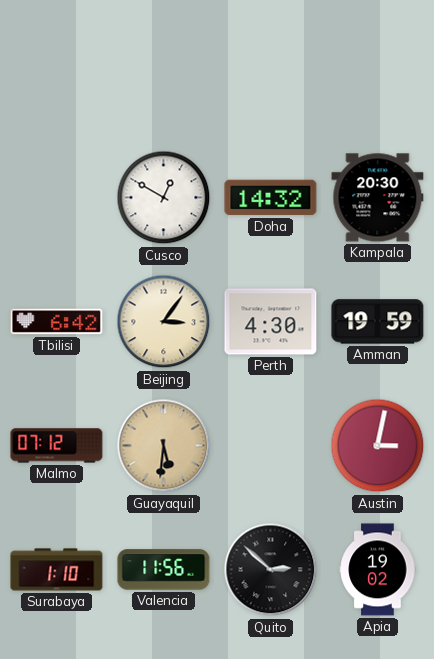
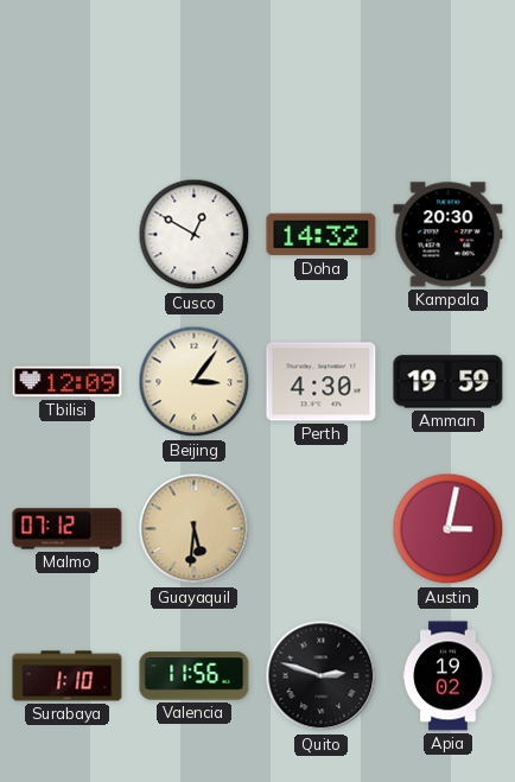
Tbilisi: 6:42 -> 12:09
Quito: 2:52 -> 2:48
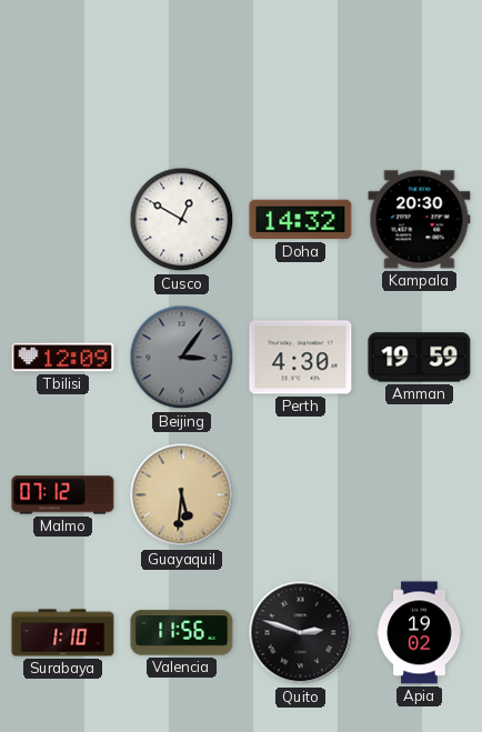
Beijing dial: cream -> grey
Austin: 3:02 -> none
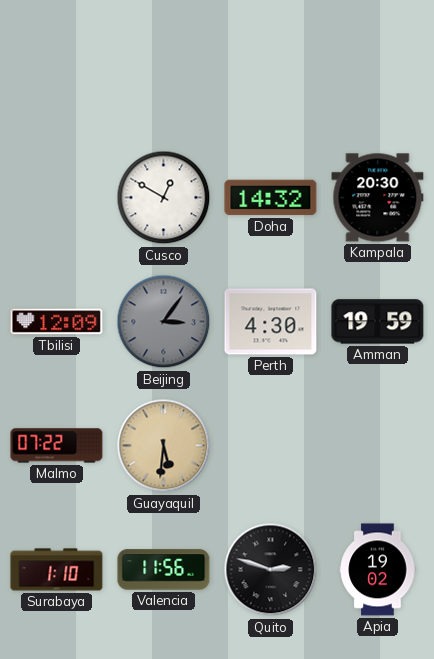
Malmo: 07:12 -> 07:22
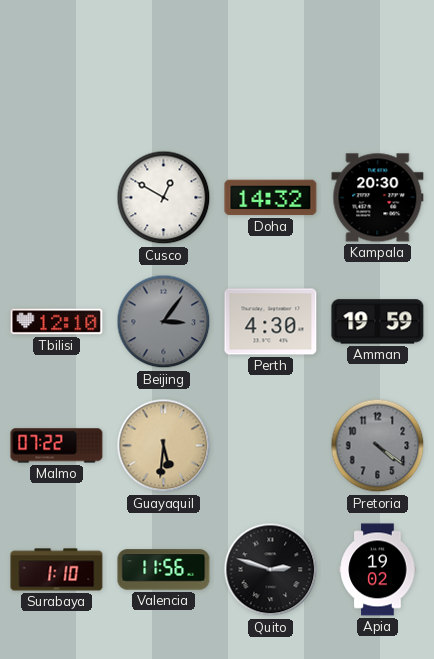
Tbilisi: 12:09 -> 12:10
Pretoria: none -> 4:21
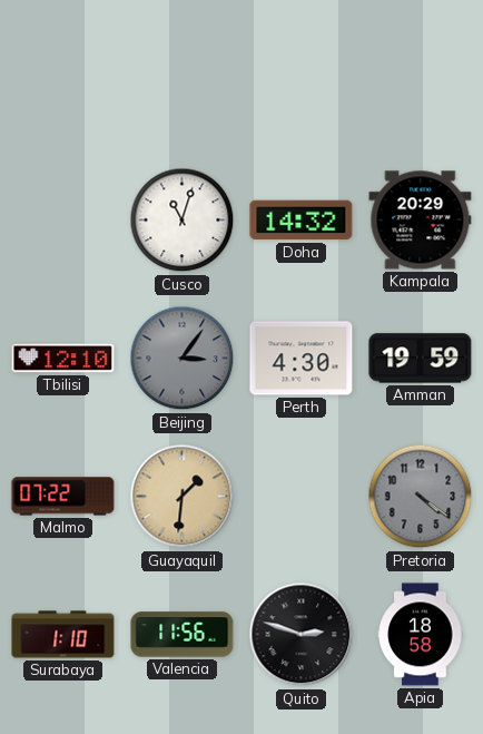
Cusco: 12:50 -> 11:03
Kampala: 20:30 -> 20:29
Guayaquil: 5:31 -> 1:31
Apia: 19:02 -> 18:58
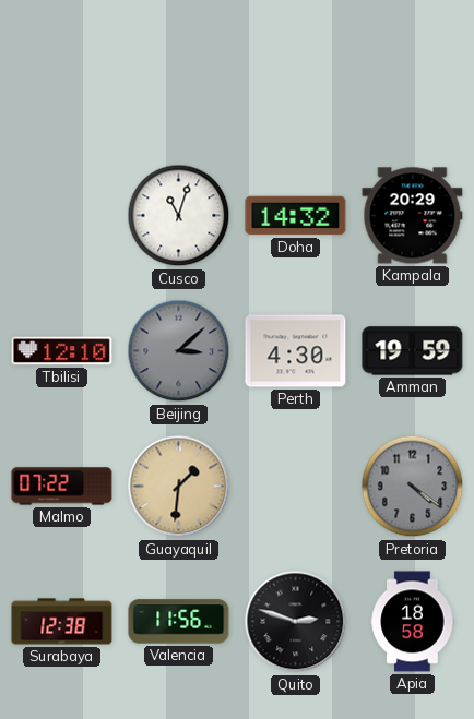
Beijing: 3:06 -> 3:08
Surabaya: 1:10 -> 12:38
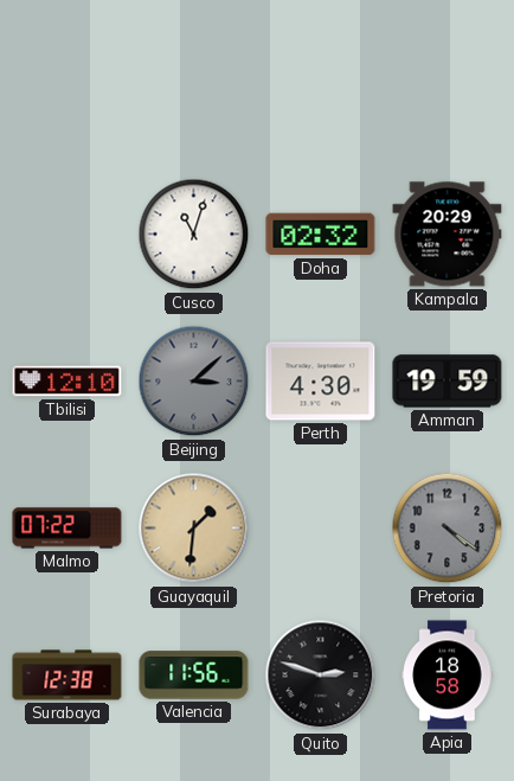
Doha: 14:32 -> 02:32
